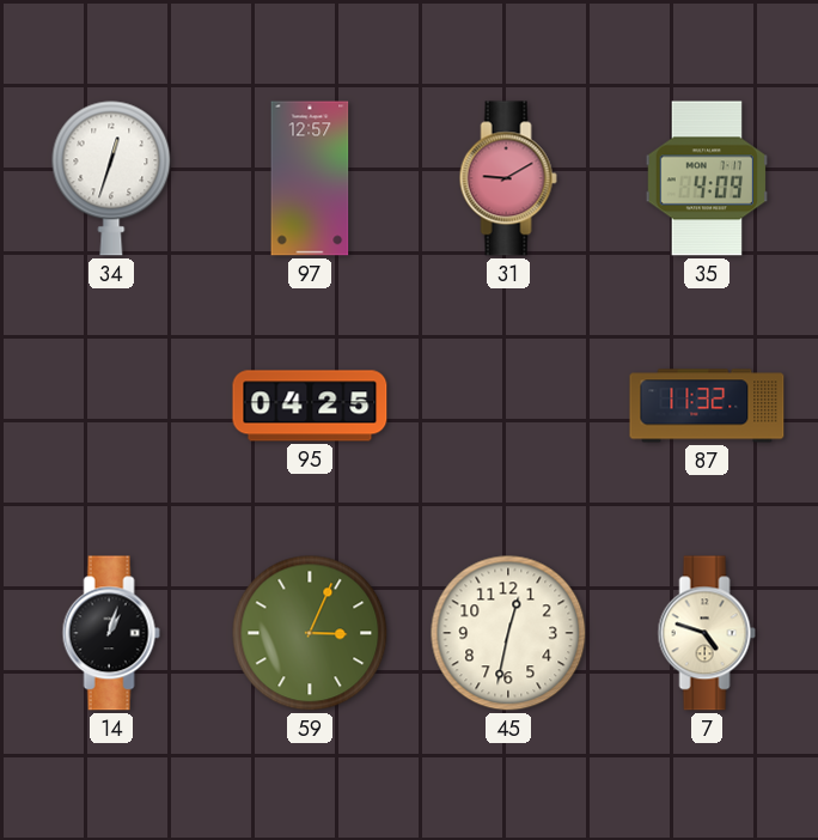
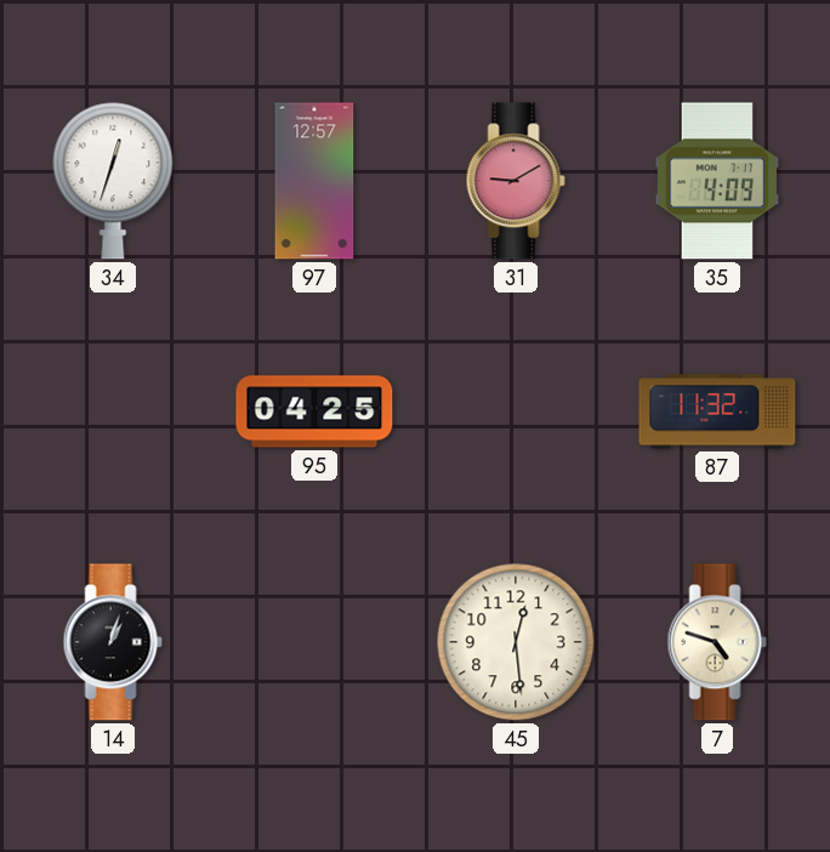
59: 3:04 -> none
45: 12:32 -> 12:29
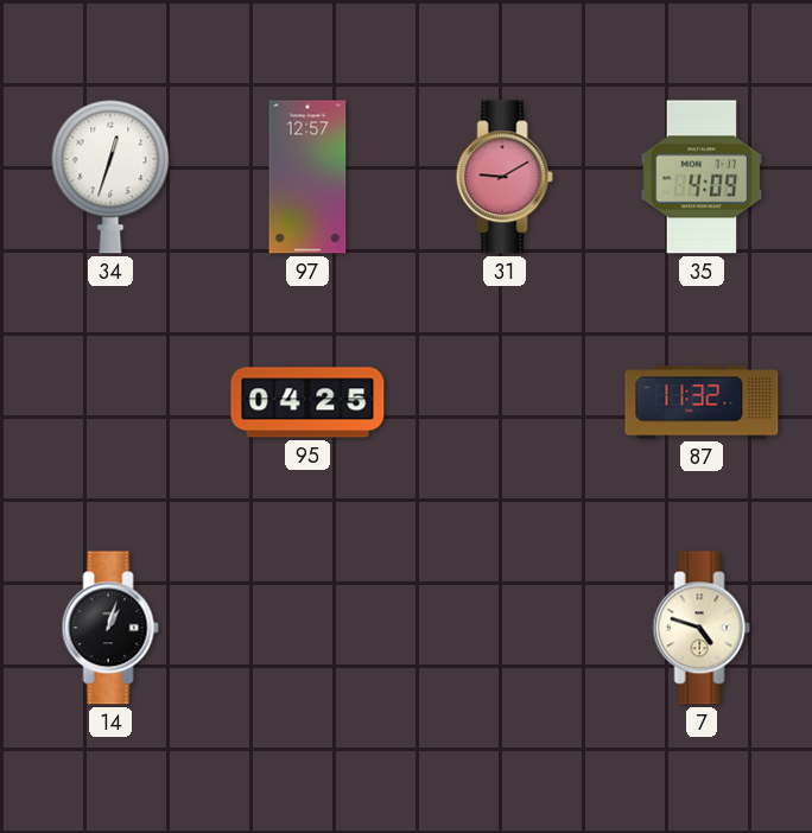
45: 12:29 -> none
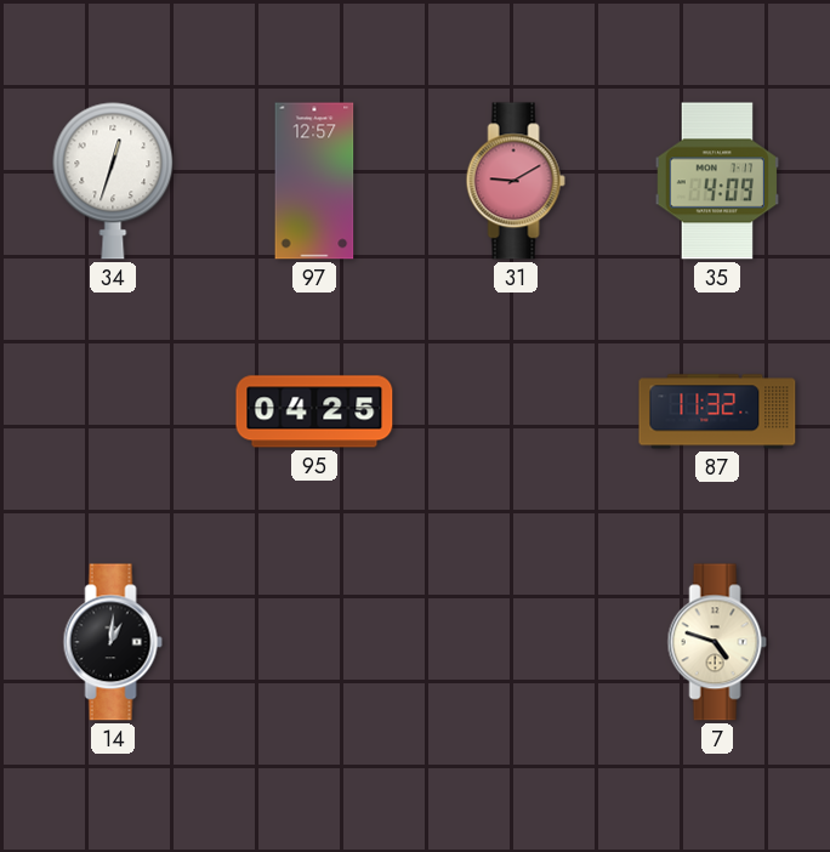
14: 1:03 -> 1:01
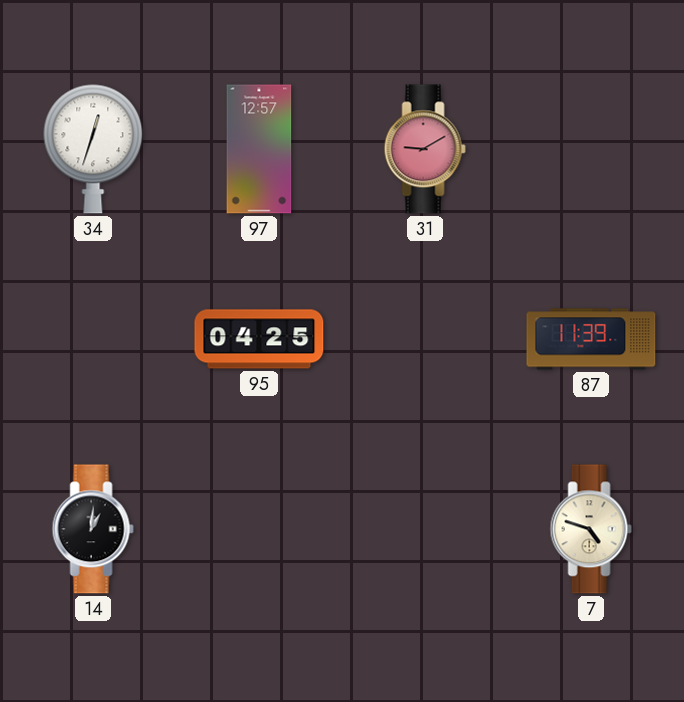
35: 4:09 -> none
87: 11:32 -> 11:39
